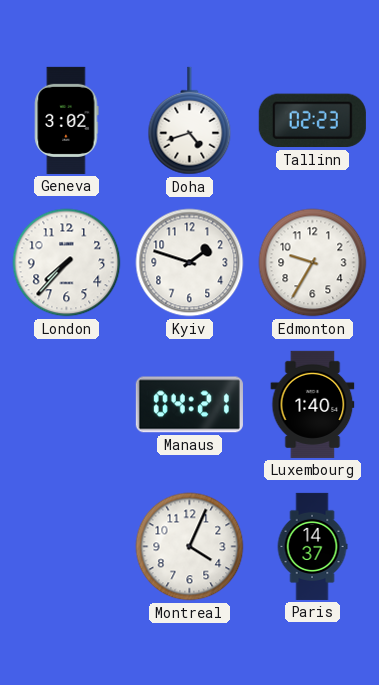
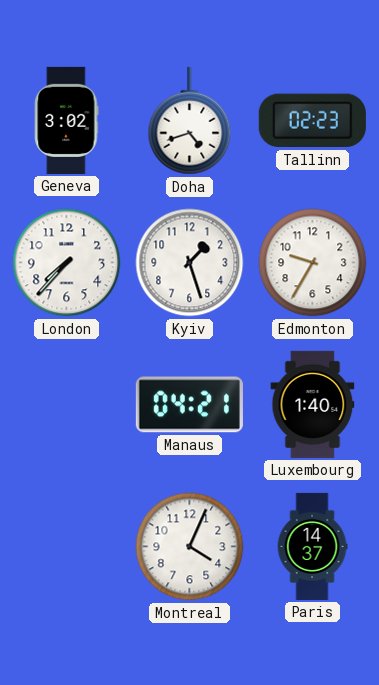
Kyiv: 1:48 -> 1:27
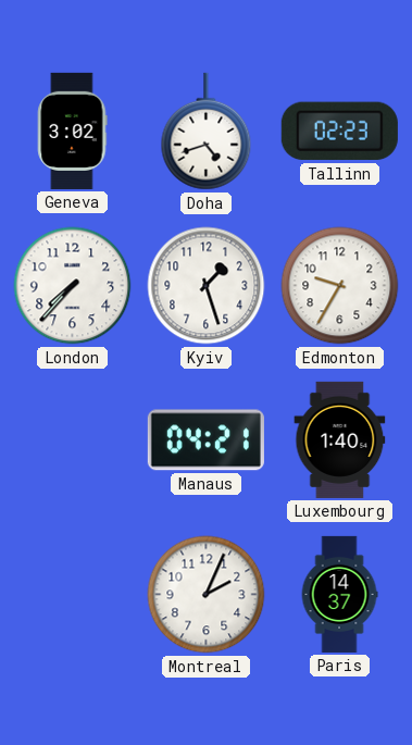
Montreal: 4:04 -> 2:04
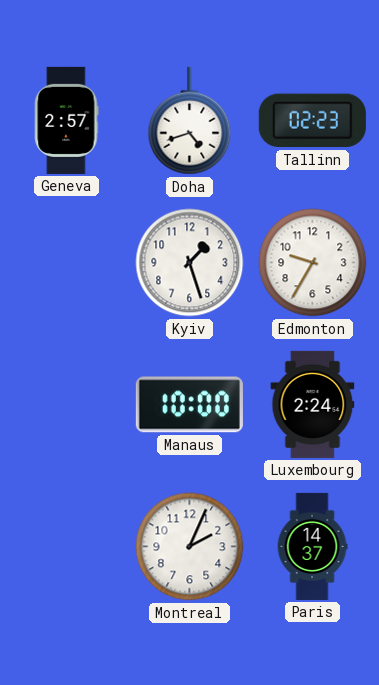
Geneva: 3:02 -> 2:57
London: 7:37 -> none
Manaus: 04:21 -> 10:00
Luxembourg: 1:40 -> 2:24
